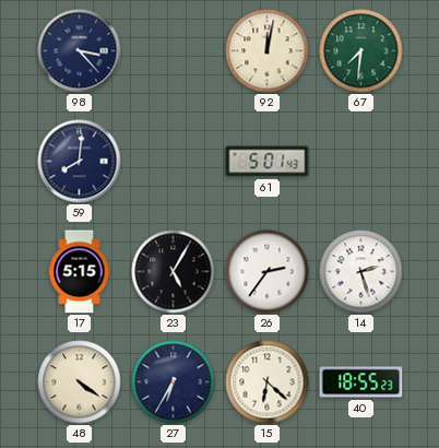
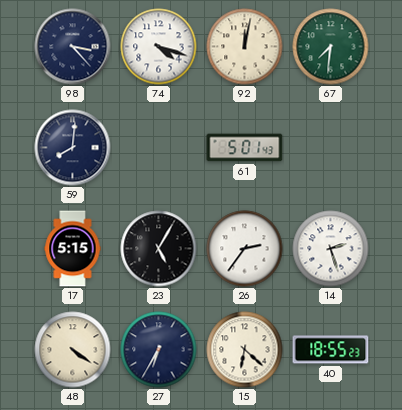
74: none -> 4:18
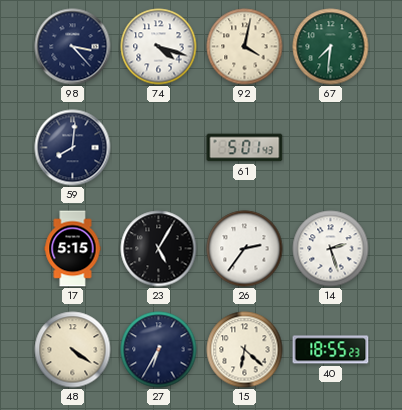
92: 12:02 -> 4:02
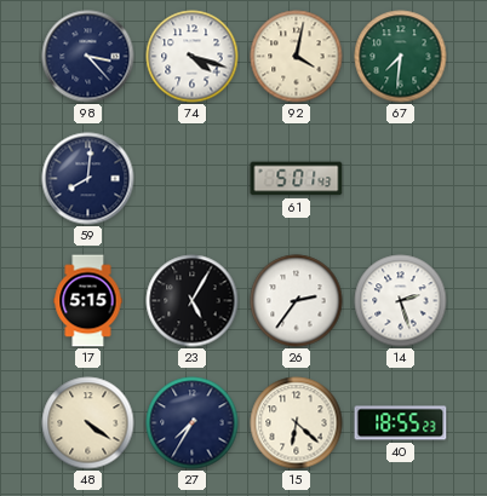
27: 6:35 -> 7:35
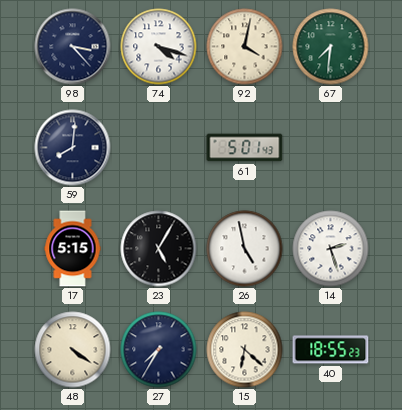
26: 2:36 -> 4:58
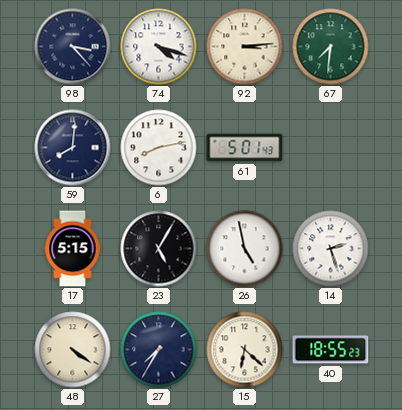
92: 4:02 -> 3:14
6: none -> 8:13
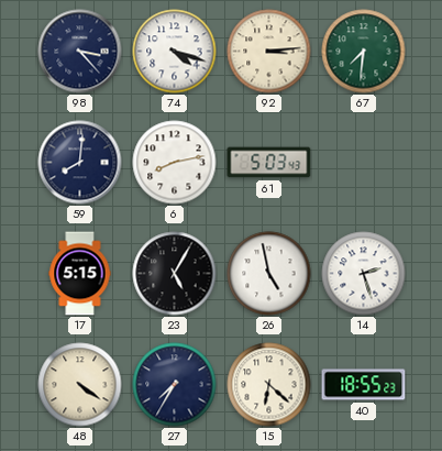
61: 5:01 -> 5:03
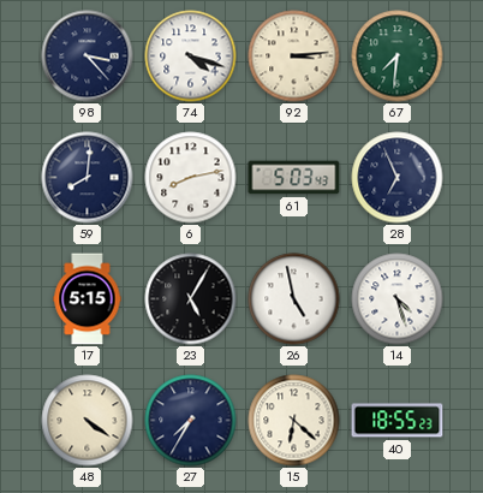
28: none -> 6:56
14: 2:27 -> 4:27
